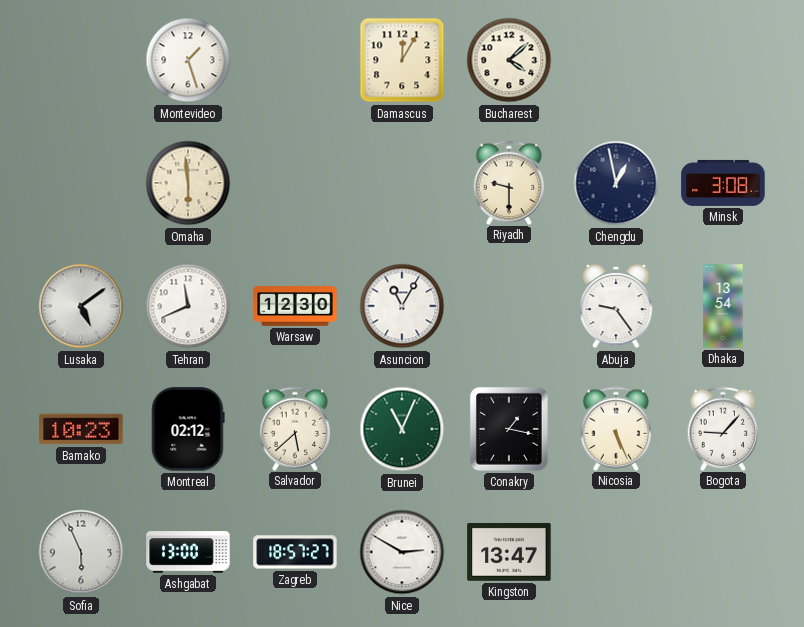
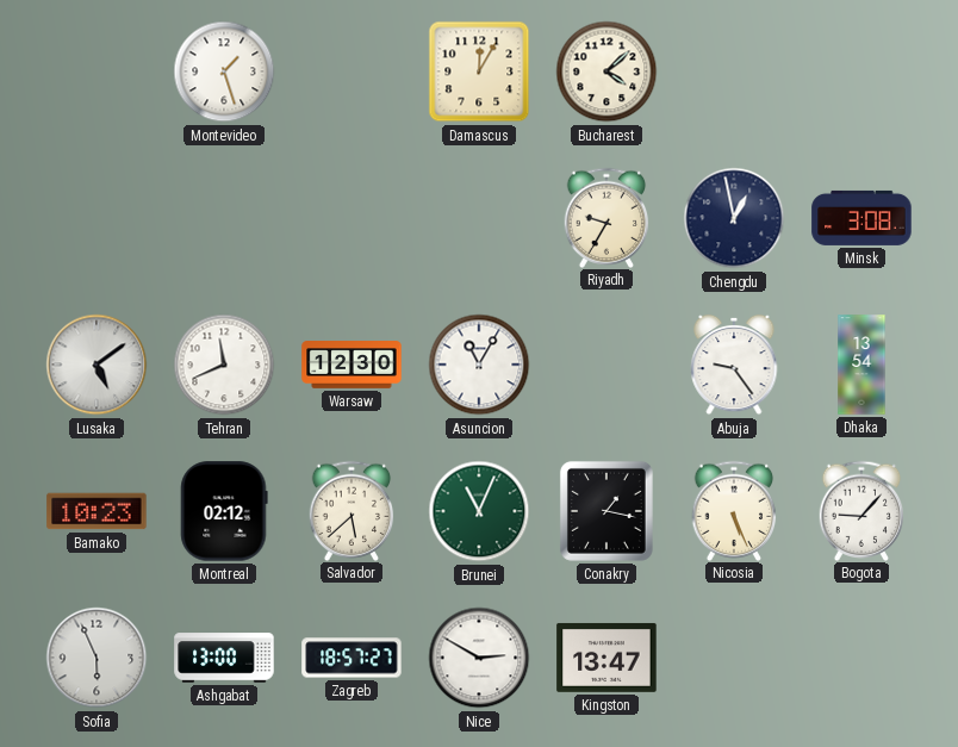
Omaha: 5:59 -> none
Riyadh: 9:30 -> 9:35
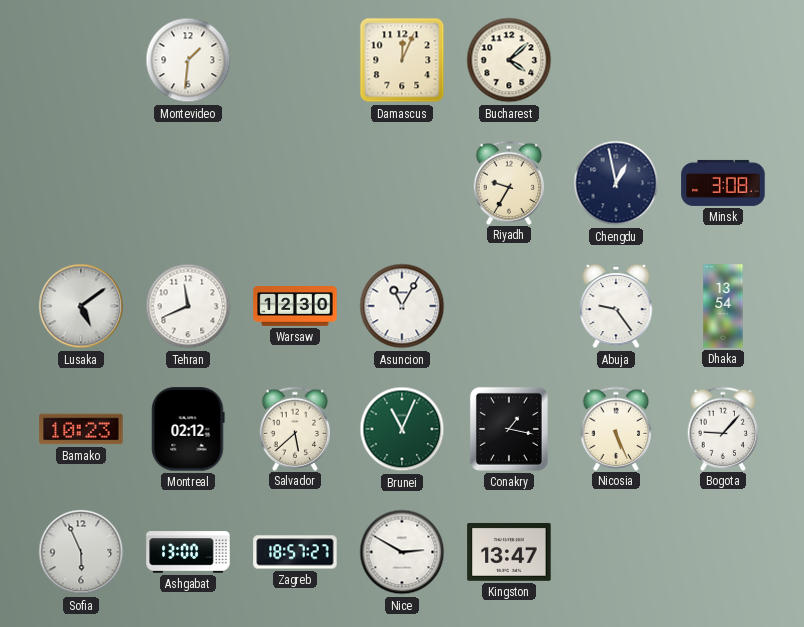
Montevideo: 1:27 -> 1:31
Damascus: 12:05 -> 12:04
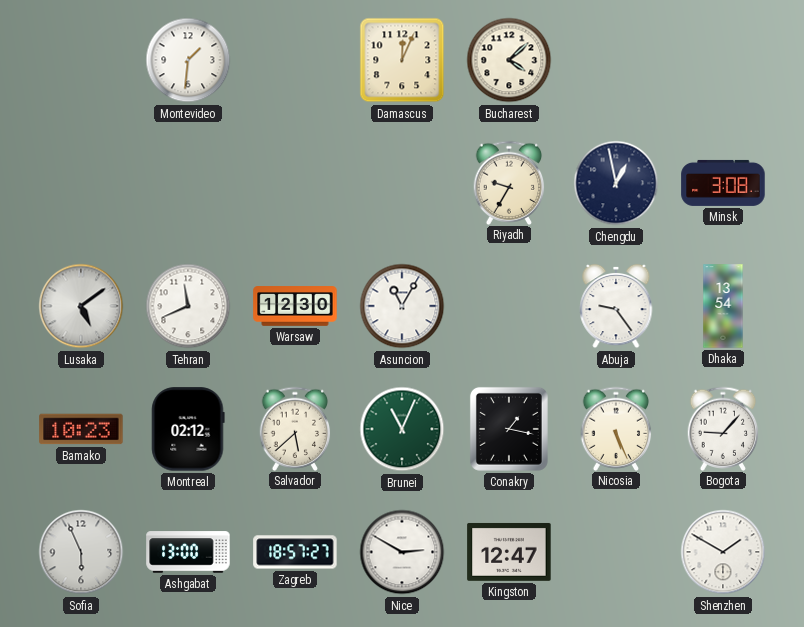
Kingston: 13:47 -> 12:47
Shenzhen: none -> 1:50
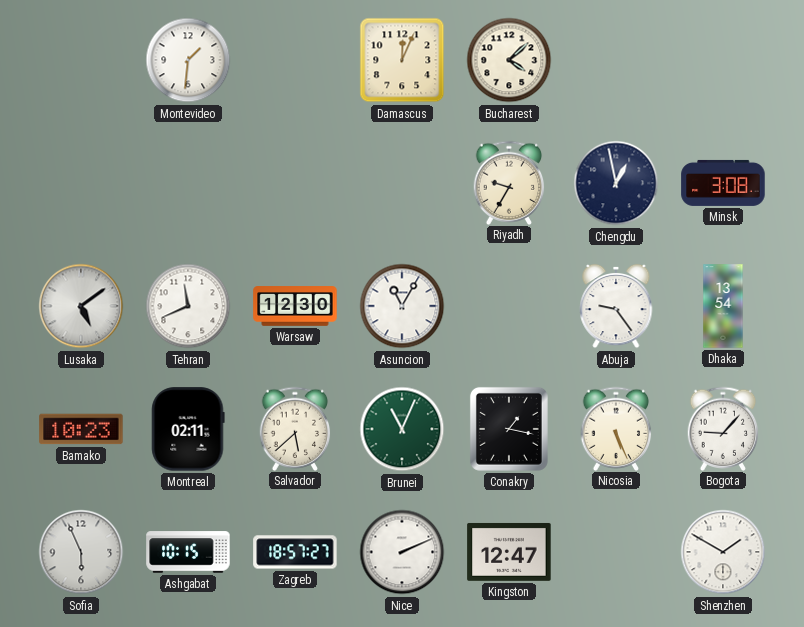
Montreal: 02:12 -> 02:11
Ashgabat: 13:00 -> 10:15
Nice: 2:50 -> 2:11
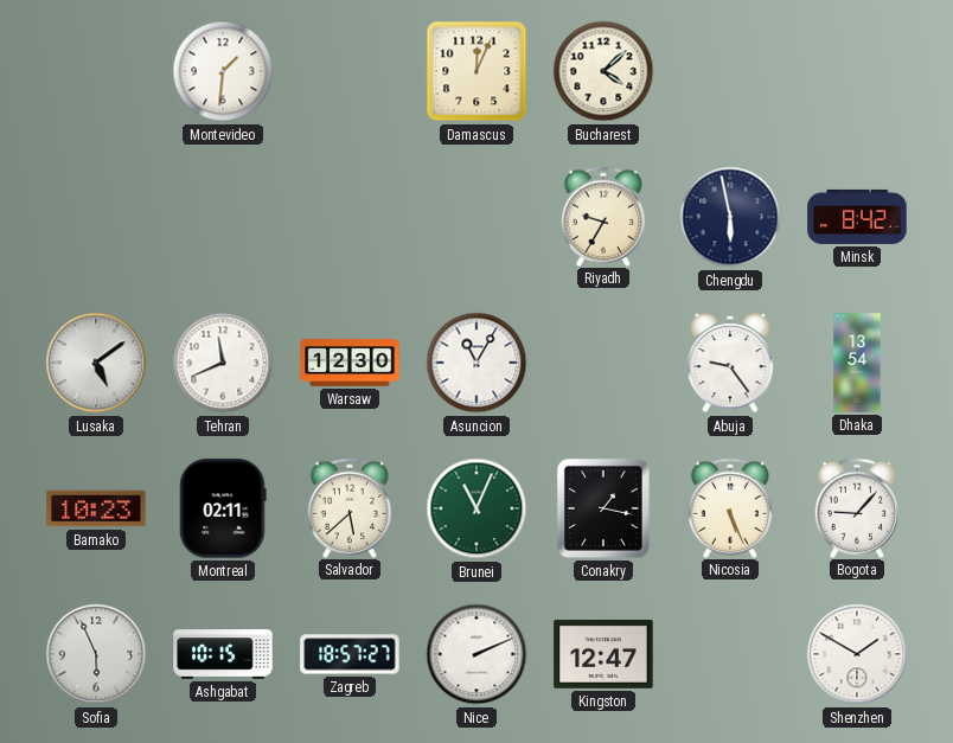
Chengdu: 12:58 -> 5:58
Minsk: 3:08 -> 8:42
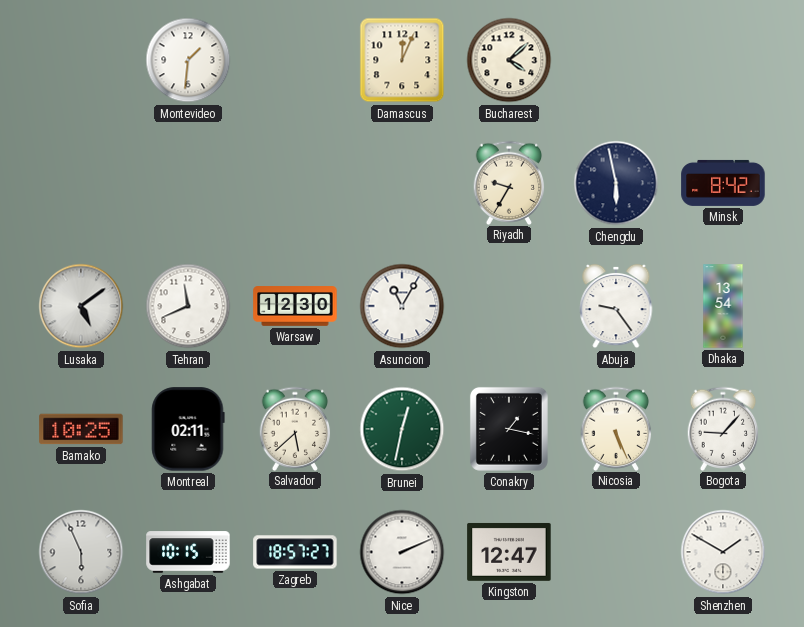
Bamako: 10:23 -> 10:25
Brunei: 11:04 -> 12:32
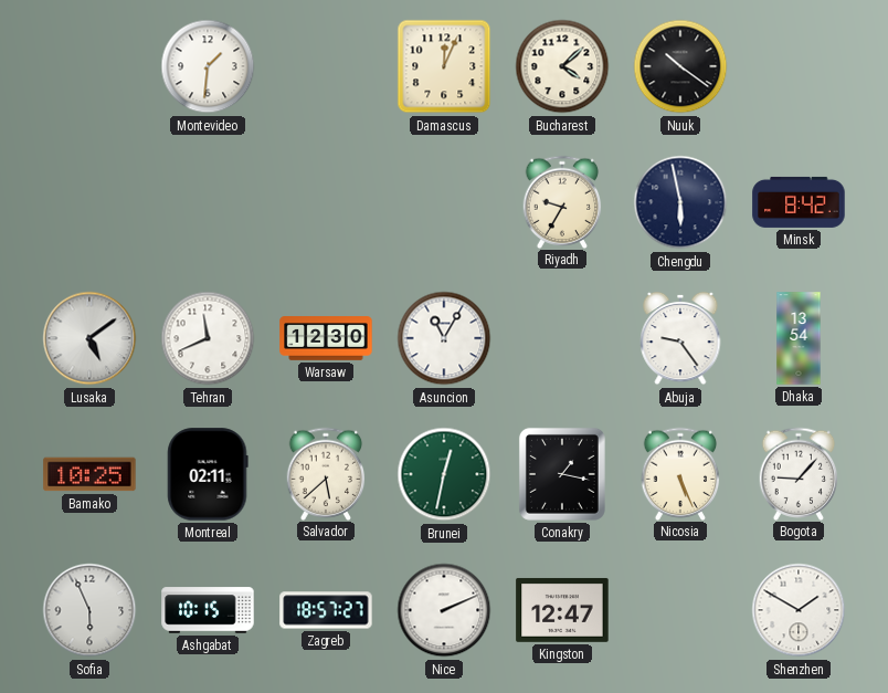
Nuuk: none -> 10:21
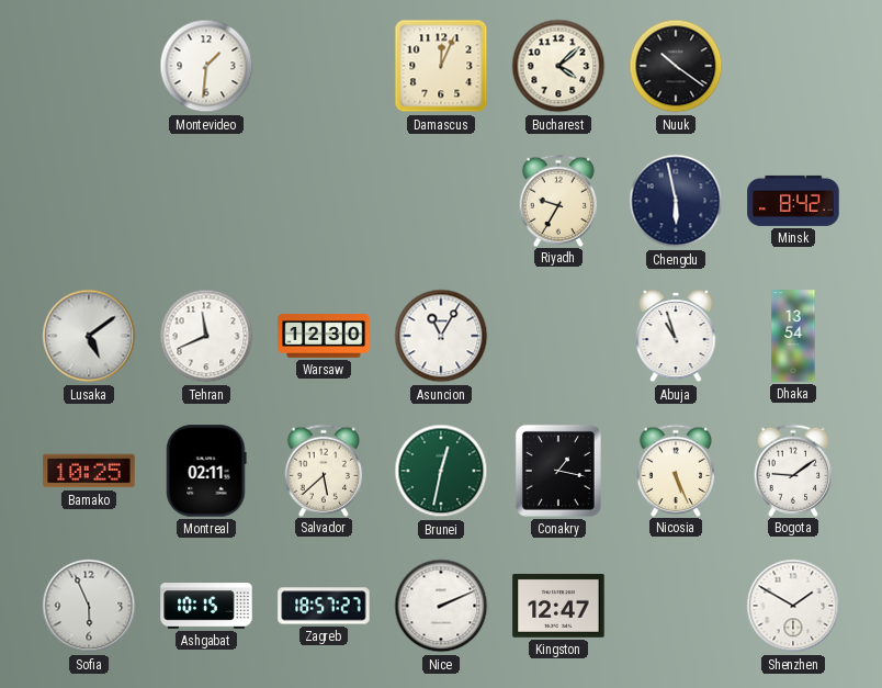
Abuja: 9:24 -> 10:57
Bogota: 9:07 -> 9:09
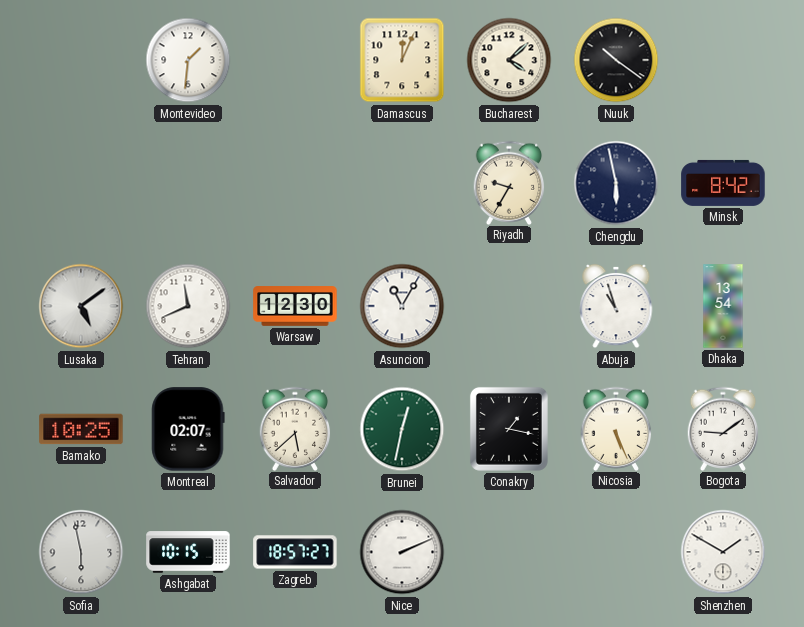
Montreal: 02:11 -> 02:07
Sofia: 5:56 -> 5:58
Kingston: 12:47 -> none
